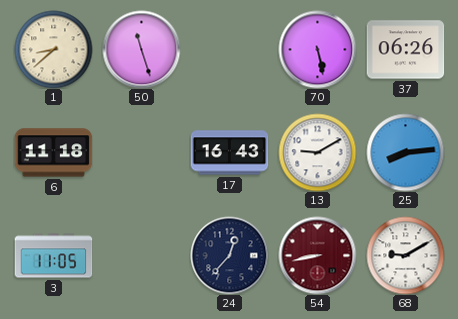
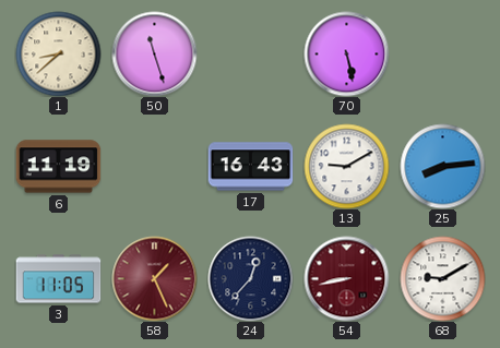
37: 06:26 -> none
6: 11:18 -> 11:19
58: none -> 1:26
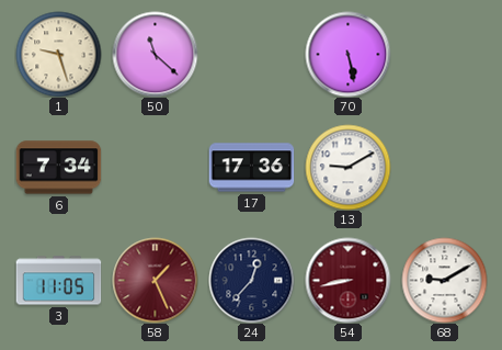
1: 8:38 -> 9:27
50: 11:27 -> 11:22
6: 11:19 -> 7:34
17: 16:43 -> 17:36
25: 8:14 -> none
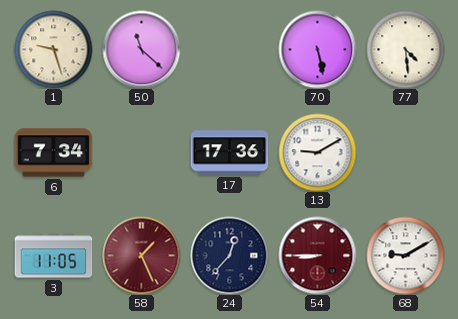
77: none -> 4:29
54: 8:43 -> 8:45
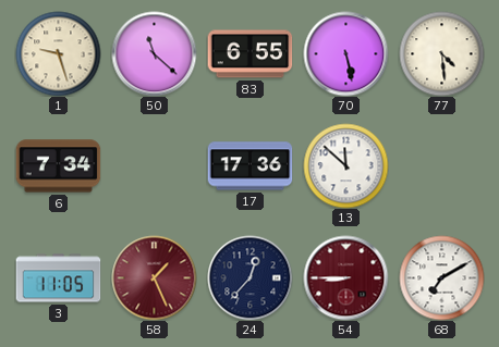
83: none -> 6:55
13: 9:10 -> 11:52
68: 9:10 -> 7:10
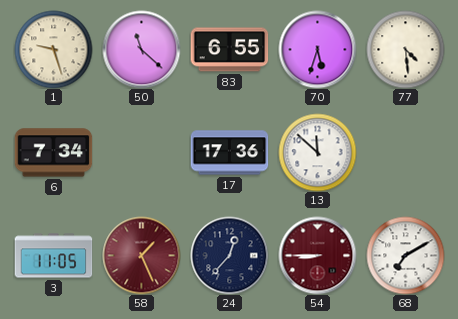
70: 5:28 -> 5:33
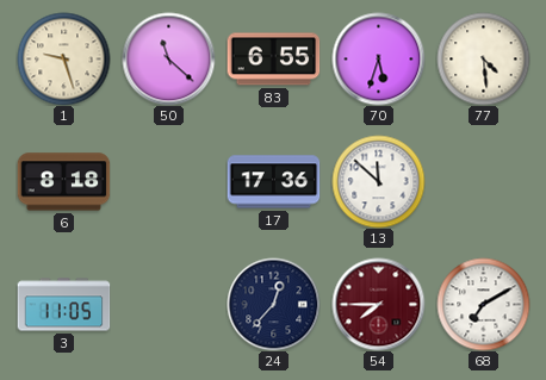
6: 7:34 -> 8:18
58: 1:26 -> none
54: 8:45 -> 7:45
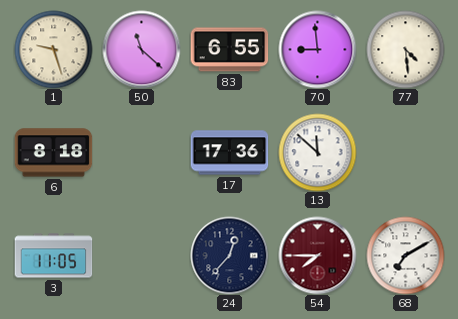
70: 5:33 -> 8:59
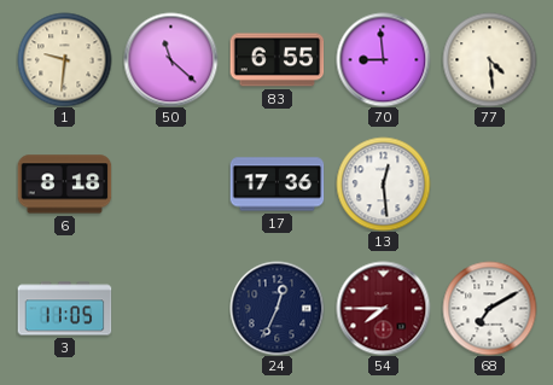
1: 9:27 -> 9:31
13: 11:52 -> 12:29
24: 12:37 -> 12:34
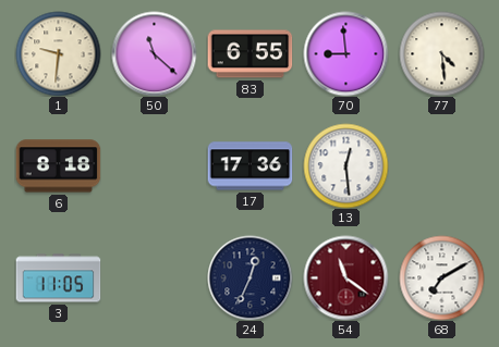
54: 7:45 -> 11:21
